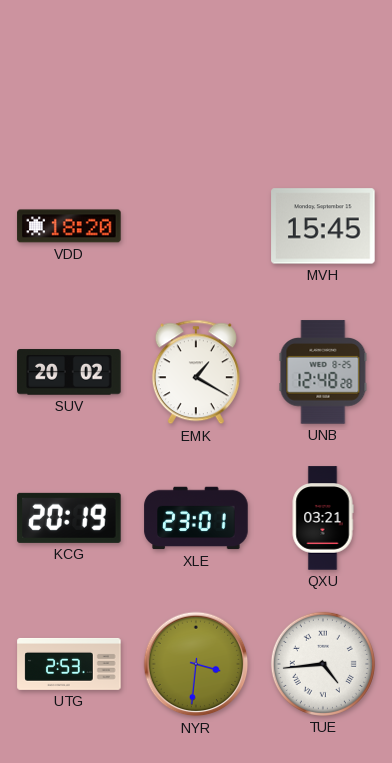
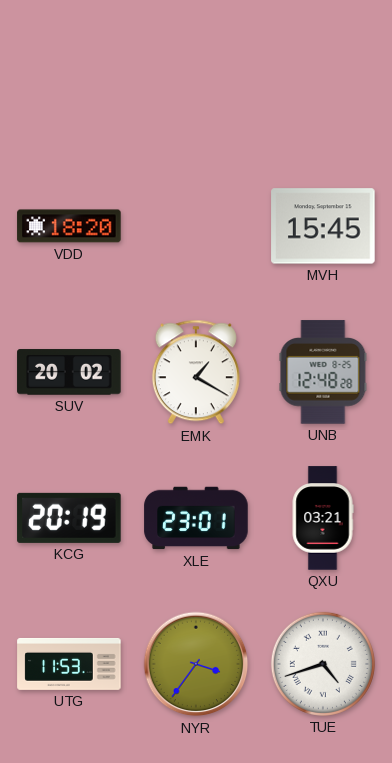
UTG: 2:53 -> 11:53
NYR: 3:31 -> 3:36
TUE: 4:44 -> 4:42
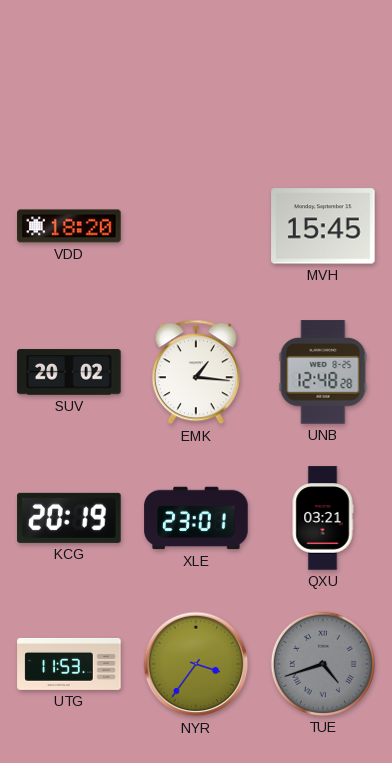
EMK: 1:20 -> 1:16
TUE dial: white -> grey
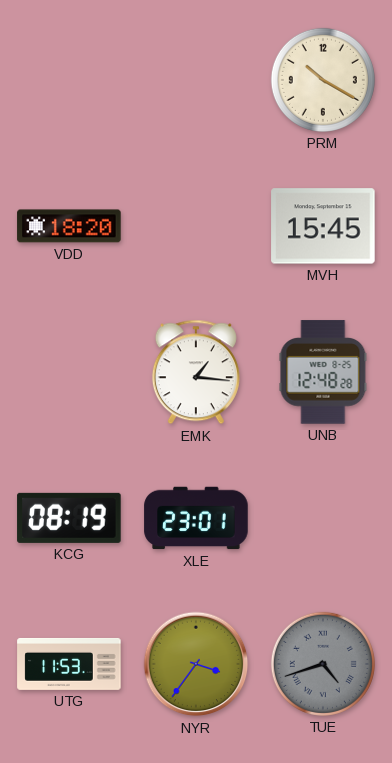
PRM: none -> 10:20
SUV: 20:02 -> none
KCG: 20:19 -> 08:19
QXU: 03:21 -> none
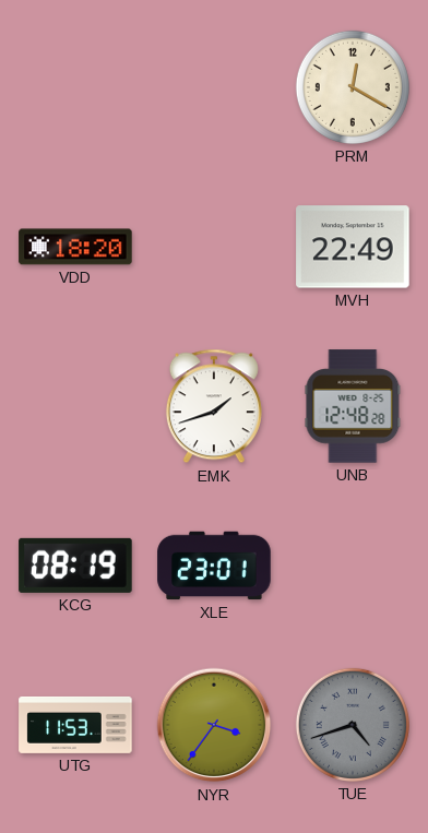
PRM: 10:20 -> 12:20
MVH: 15:45 -> 22:49
EMK: 1:16 -> 1:42
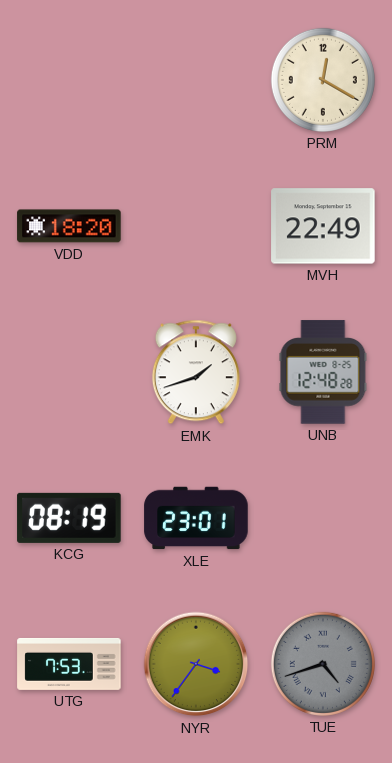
UTG: 11:53 -> 7:53
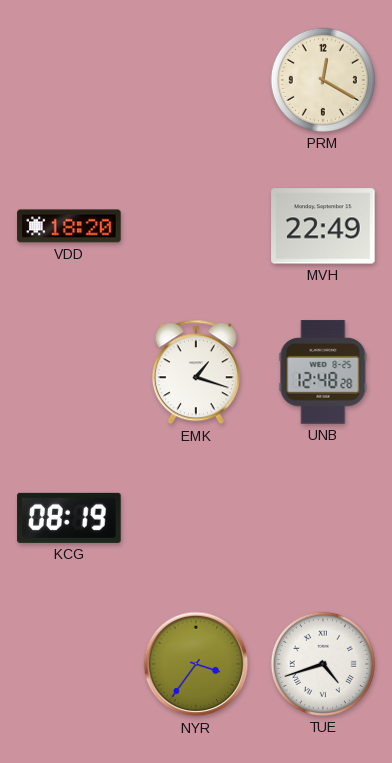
EMK: 1:42 -> 1:18
XLE: 23:01 -> none
UTG: 7:53 -> none
TUE dial: grey -> white
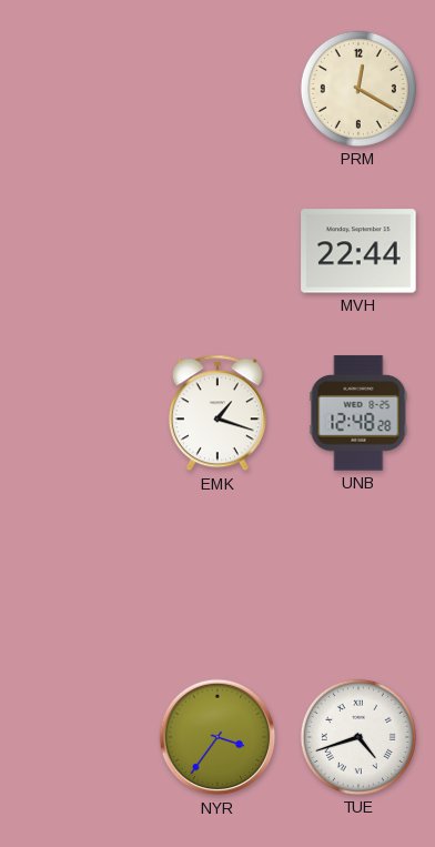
VDD: 18:20 -> none
MVH: 22:49 -> 22:44
KCG: 08:19 -> none
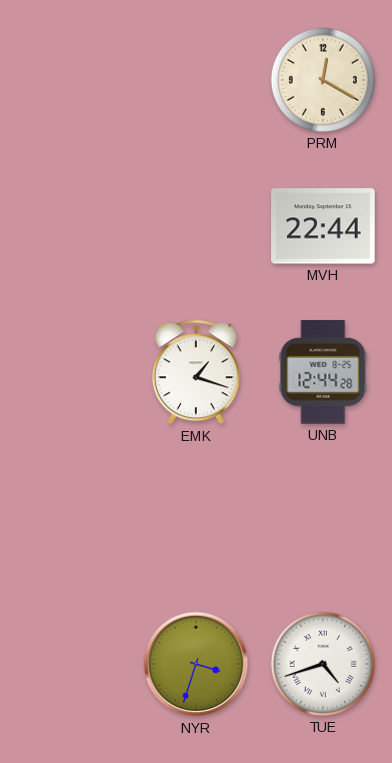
UNB: 12:48 -> 12:44
NYR: 3:36 -> 3:33
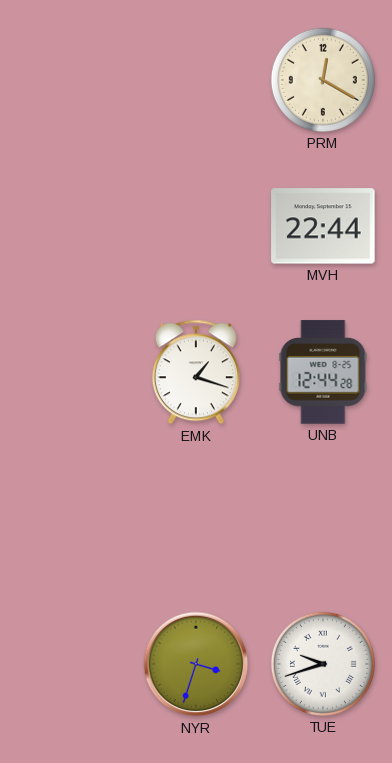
TUE: 4:42 -> 9:42
